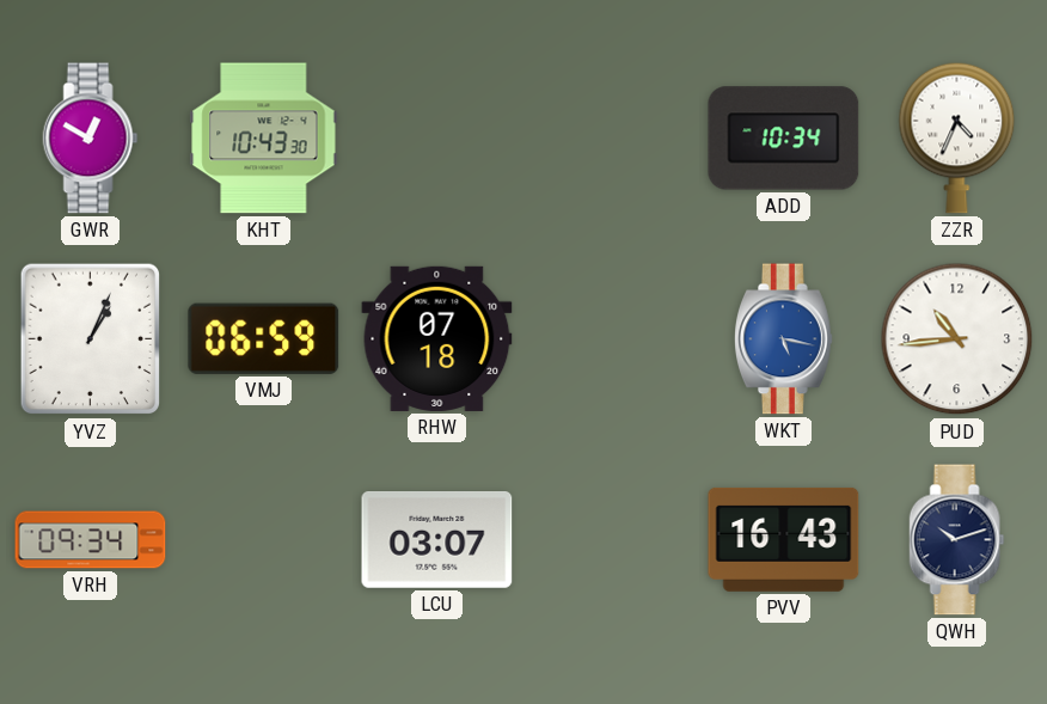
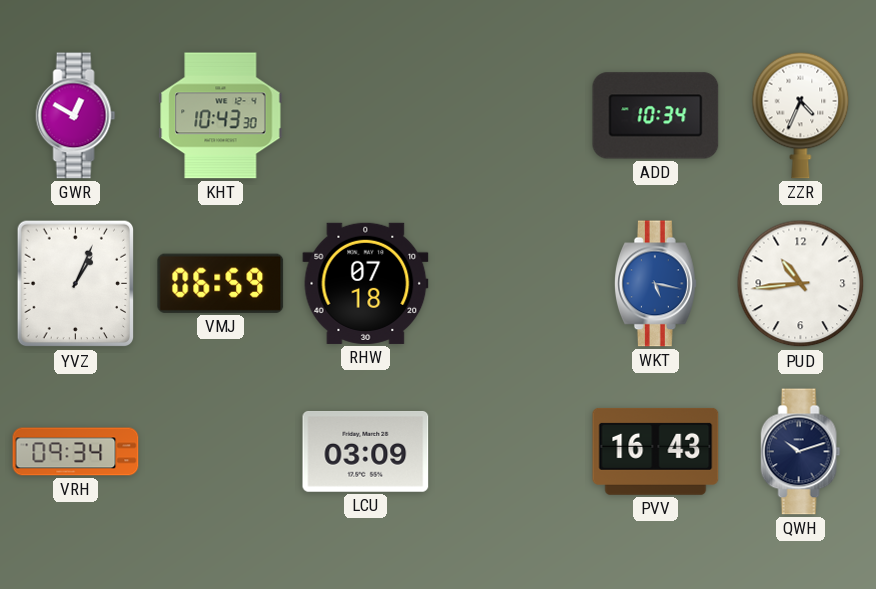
LCU: 03:07 -> 03:09
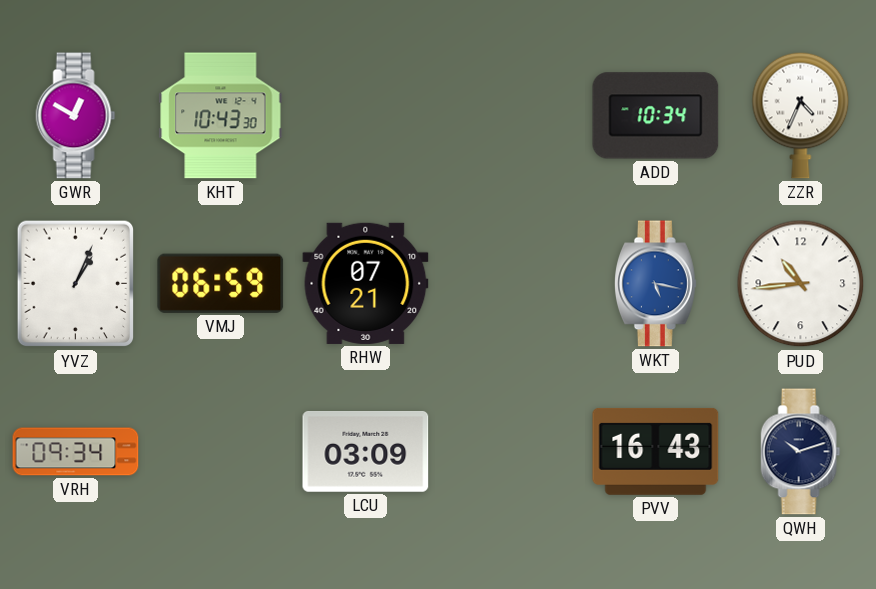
RHW: 07:18 -> 07:21
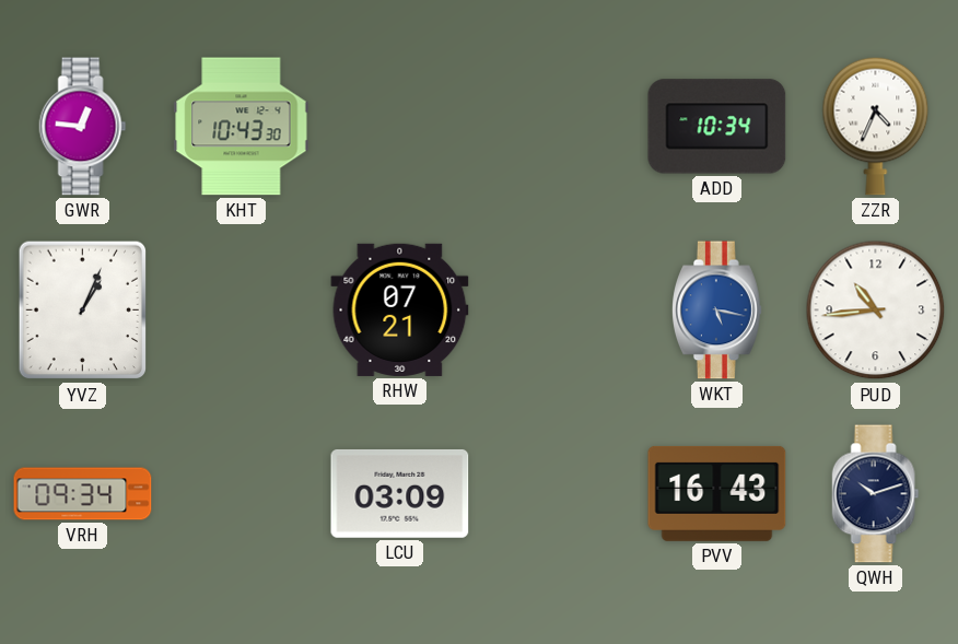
GWR: 12:50 -> 12:46
VMJ: 06:59 -> none
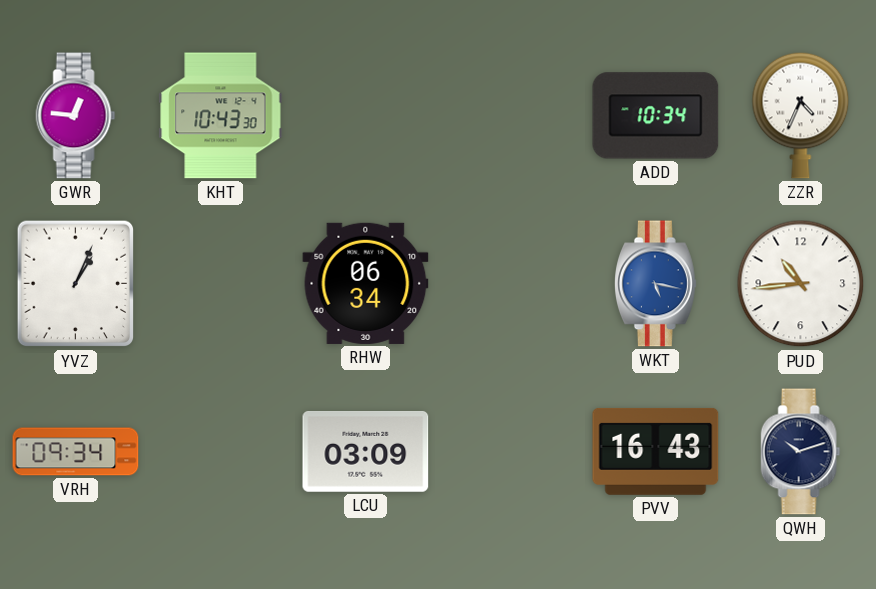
RHW: 07:21 -> 06:34
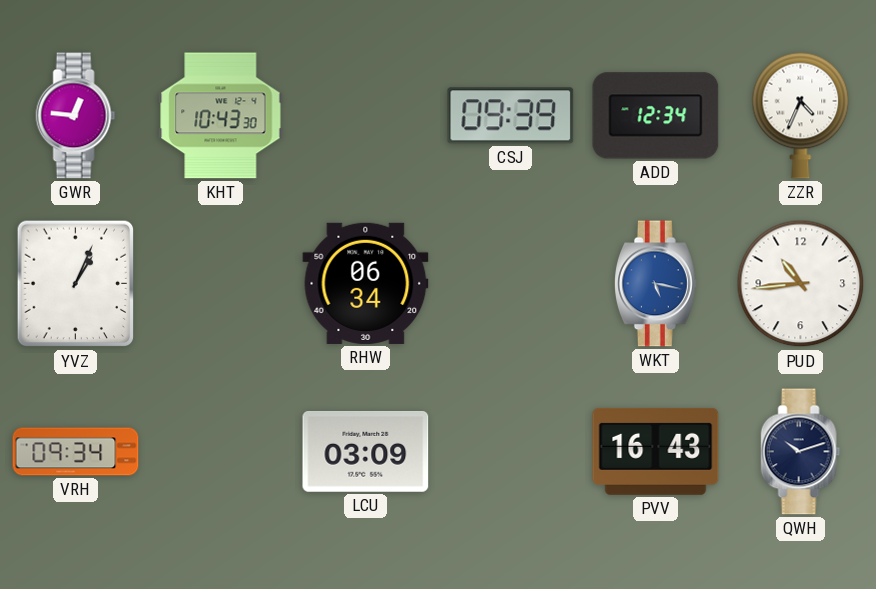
CSJ: none -> 09:39
ADD: 10:34 -> 12:34
